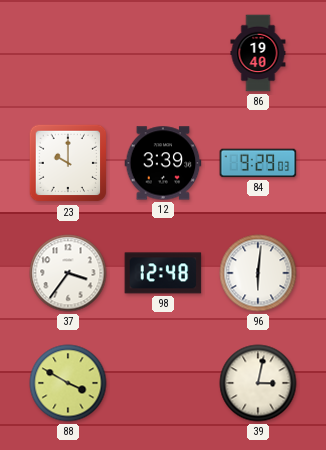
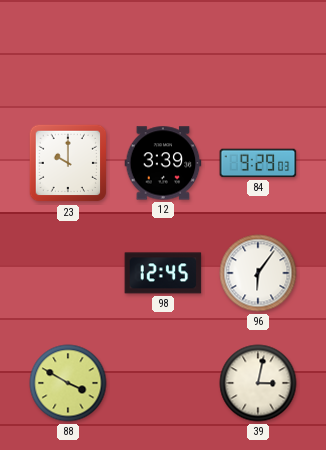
86: 19:40 -> none
37: 3:36 -> none
98: 12:48 -> 12:45
96: 6:01 -> 6:06
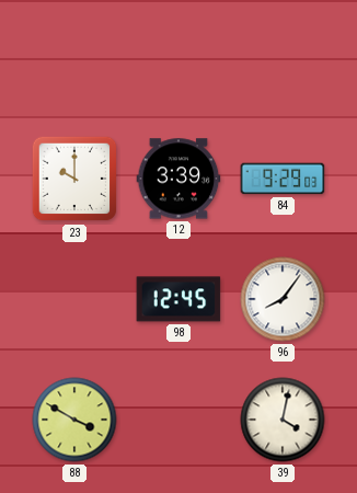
96: 6:06 -> 8:06
39: 3:02 -> 4:02
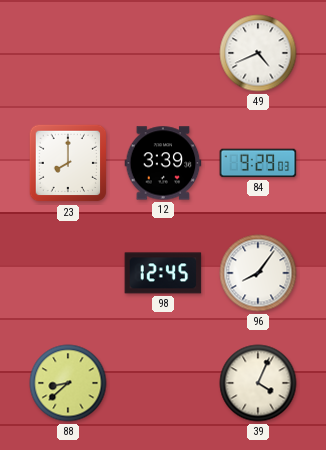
49: none -> 4:41
23: 10:00 -> 8:00
88: 3:50 -> 8:38
39: 4:02 -> 4:04
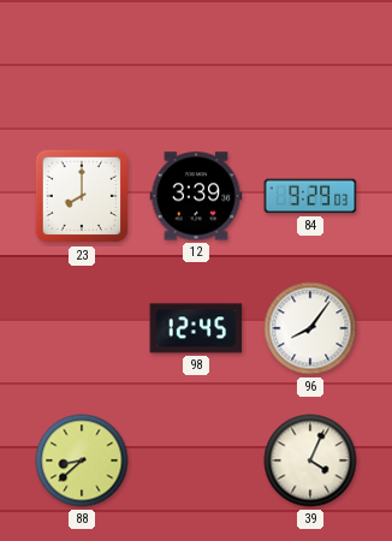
49: 4:41 -> none
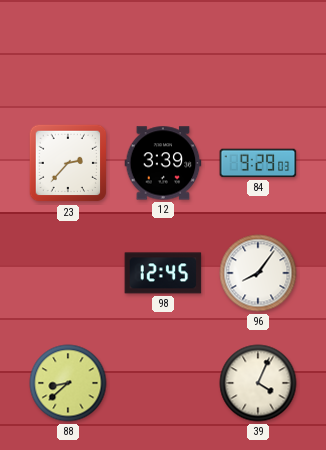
23: 8:00 -> 2:37
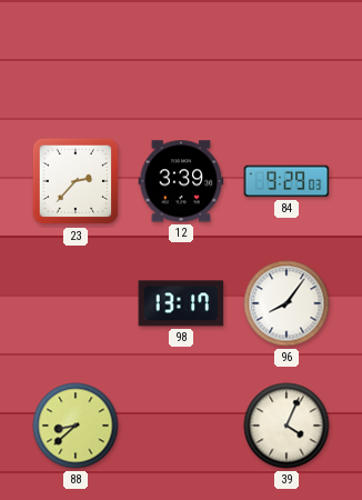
98: 12:45 -> 13:17
